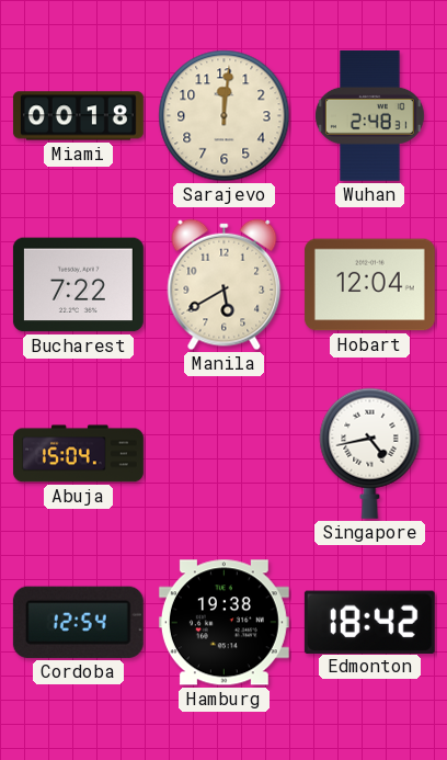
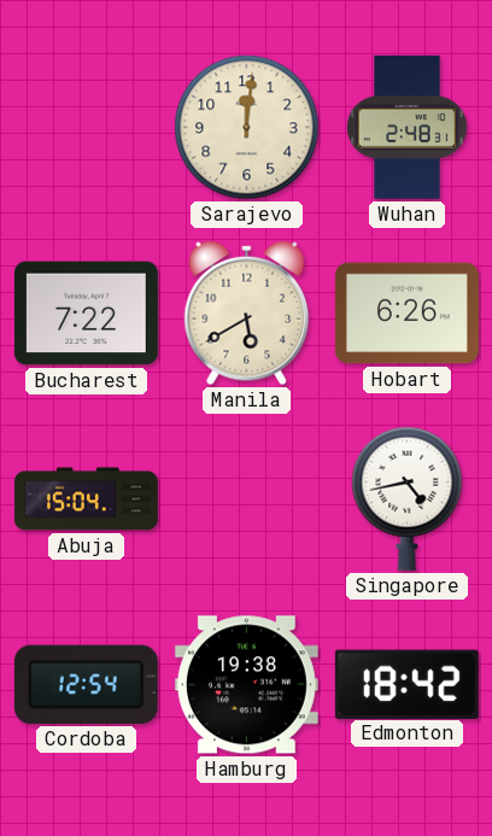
Miami: 00:18 -> none
Hobart: 12:04 -> 6:26
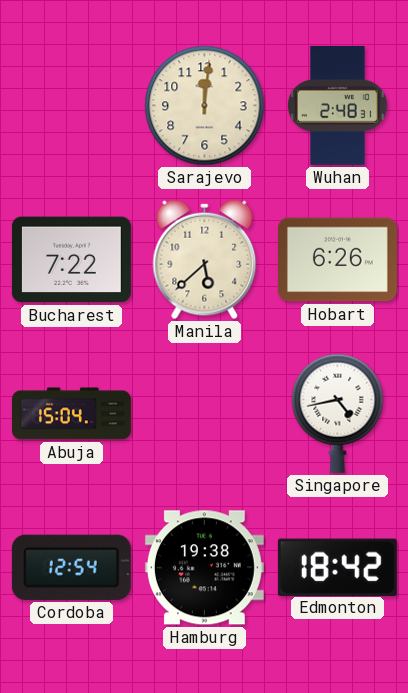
Manila: 5:40 -> 5:38
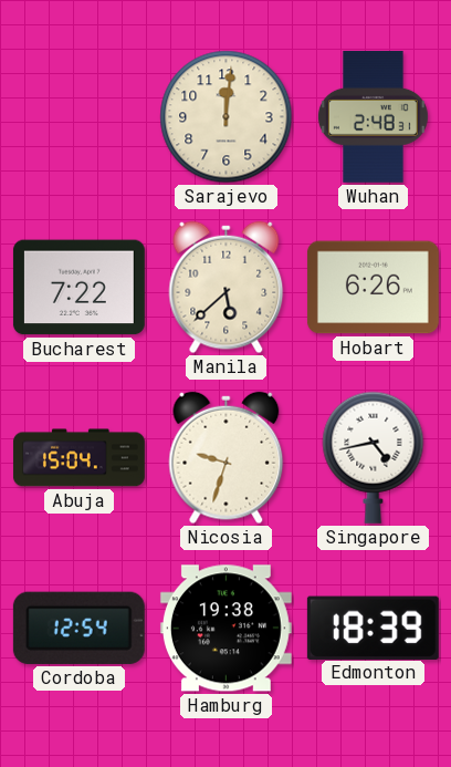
Nicosia: none -> 9:33
Edmonton: 18:42 -> 18:39
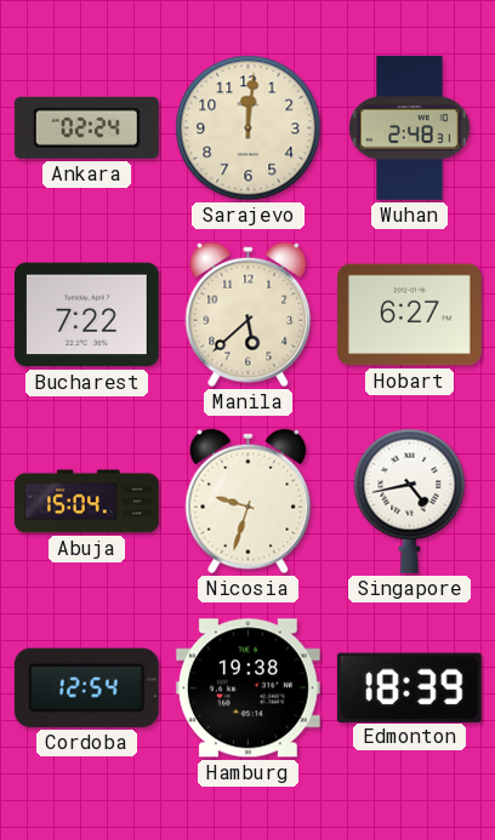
Ankara: none -> 02:24
Hobart: 6:26 -> 6:27
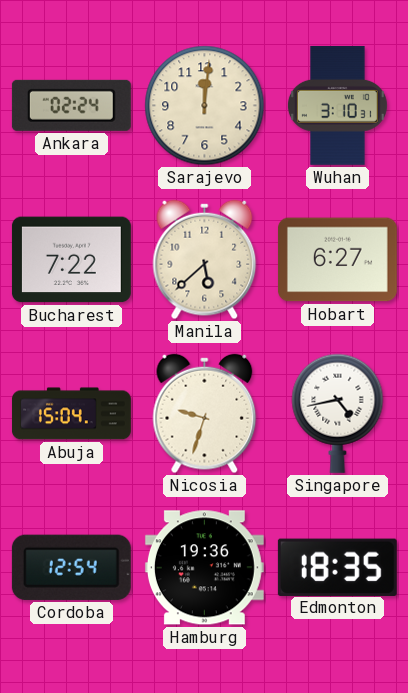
Wuhan: 2:48 -> 3:10
Hamburg: 19:38 -> 19:36
Edmonton: 18:39 -> 18:35
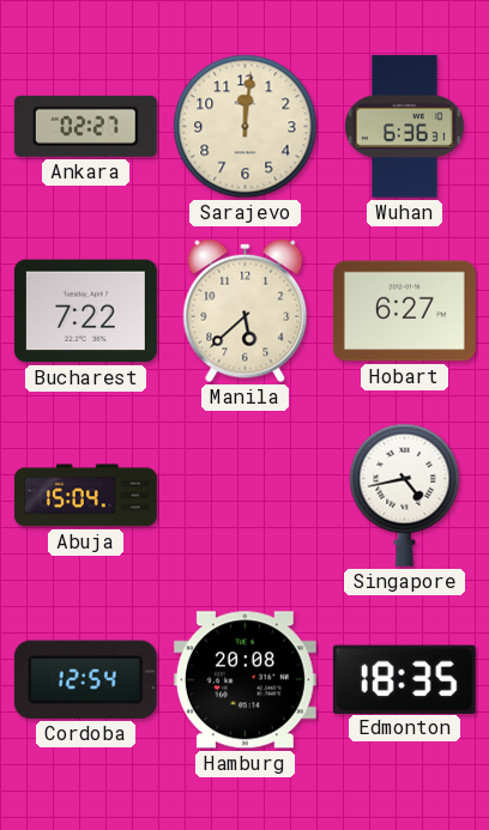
Ankara: 02:24 -> 02:27
Wuhan: 3:10 -> 6:36
Nicosia: 9:33 -> none
Hamburg: 19:36 -> 20:08
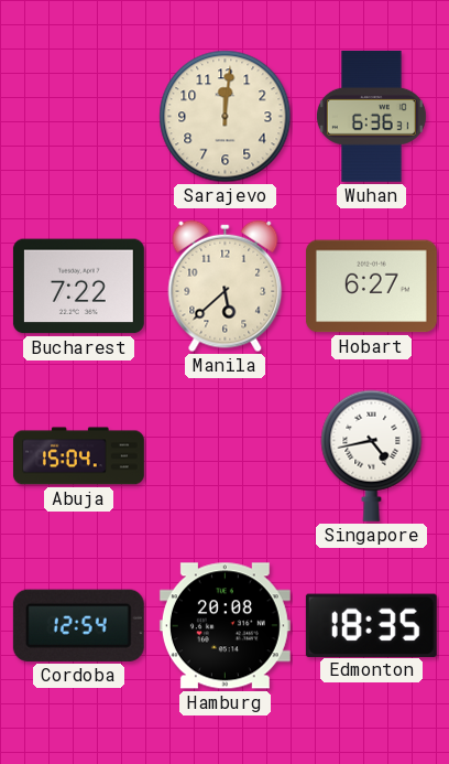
Ankara: 02:27 -> none
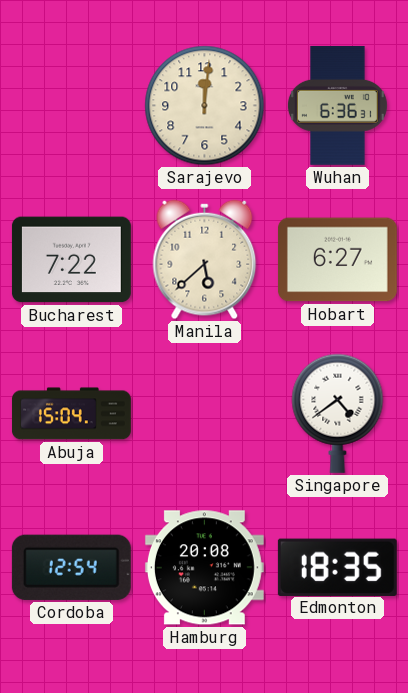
Singapore: 4:43 -> 4:39
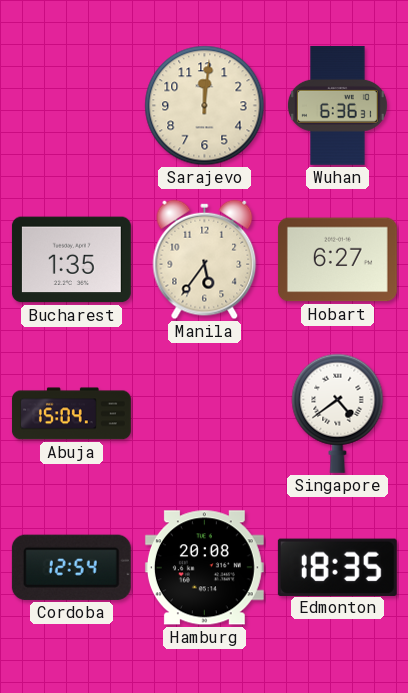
Bucharest: 7:22 -> 1:35
Manila: 5:38 -> 5:36
